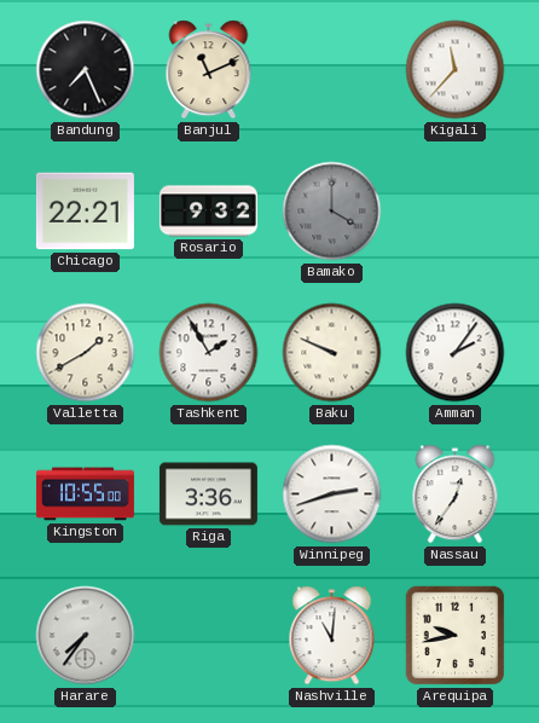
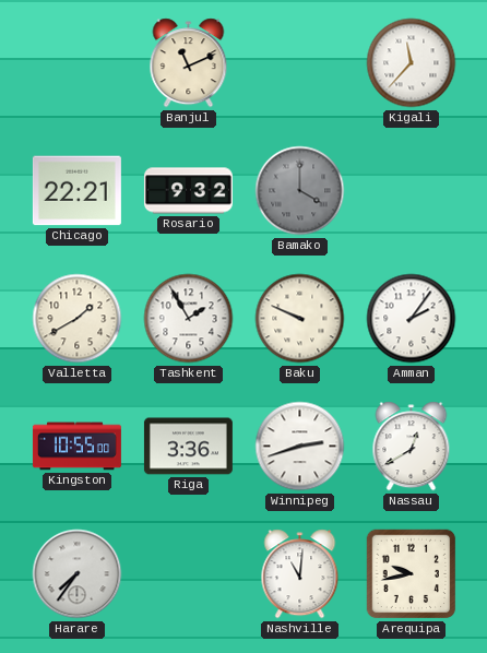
Bandung: 7:26 -> none
Nassau: 12:36 -> 12:40
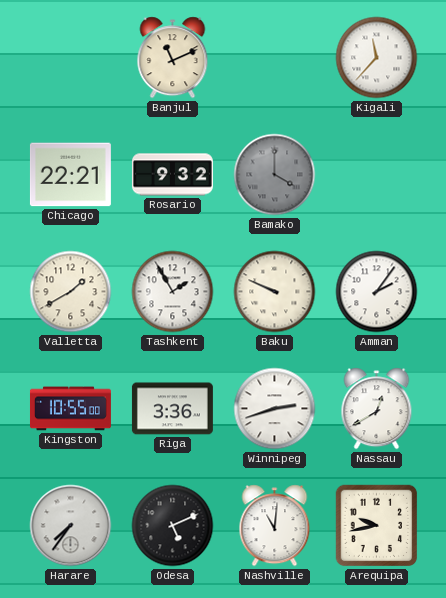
Odesa: none -> 5:11
